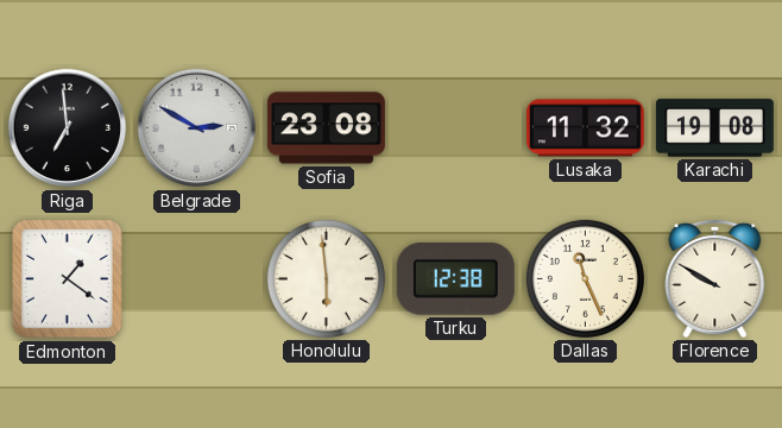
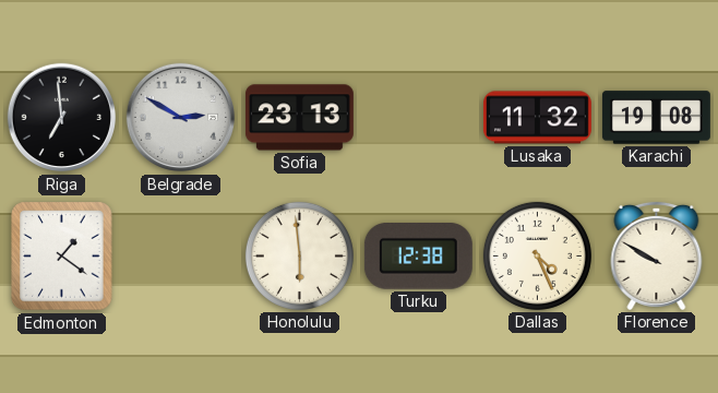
Sofia: 23:08 -> 23:13
Dallas: 11:26 -> 4:26
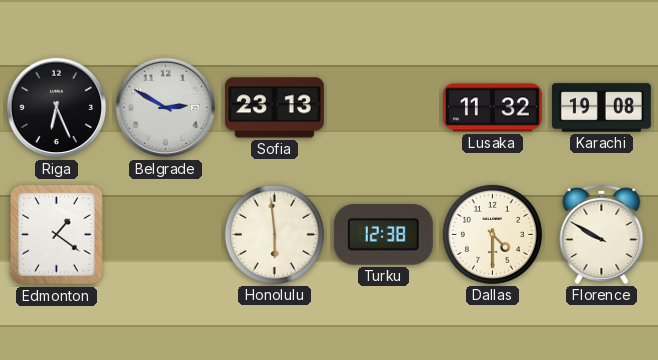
Riga: 6:59 -> 6:26
Dallas: 4:26 -> 4:30
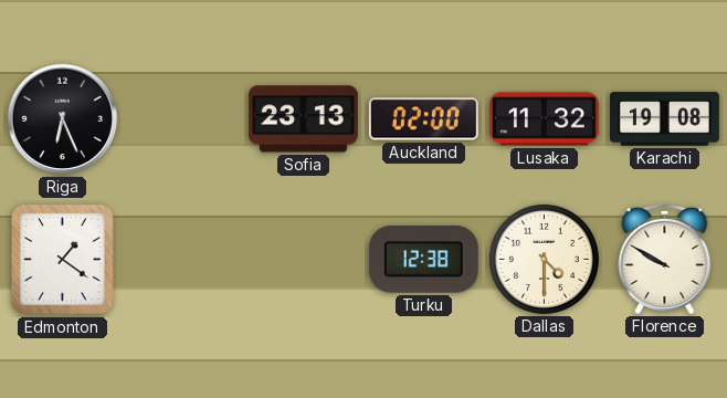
Belgrade: 2:50 -> none
Auckland: none -> 02:00
Honolulu: 5:59 -> none
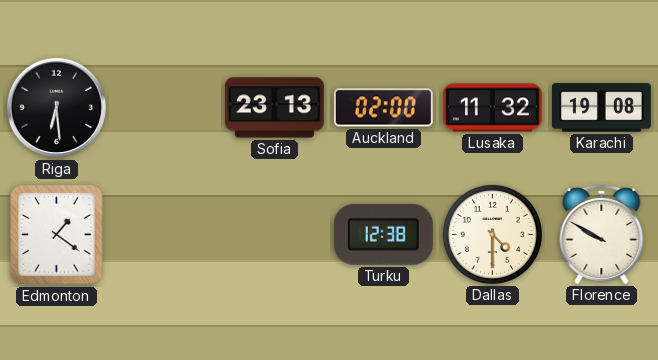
Riga: 6:26 -> 6:29
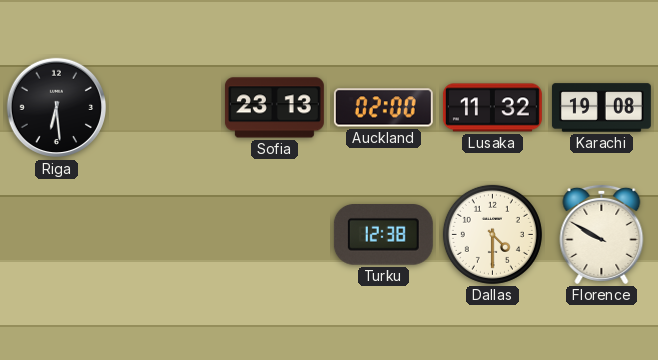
Edmonton: 1:21 -> none
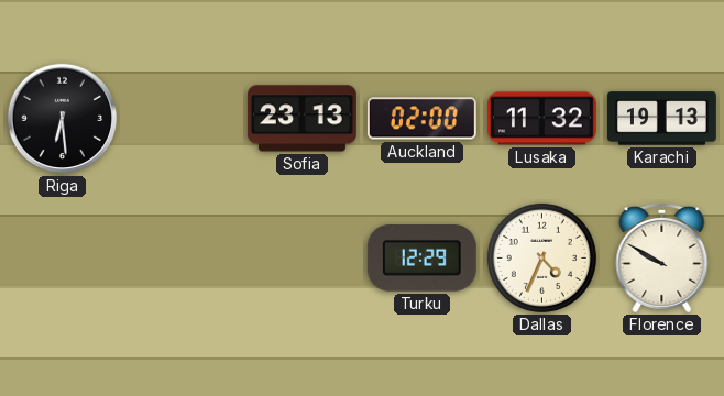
Karachi: 19:08 -> 19:13
Turku: 12:38 -> 12:29
Dallas: 4:30 -> 4:34
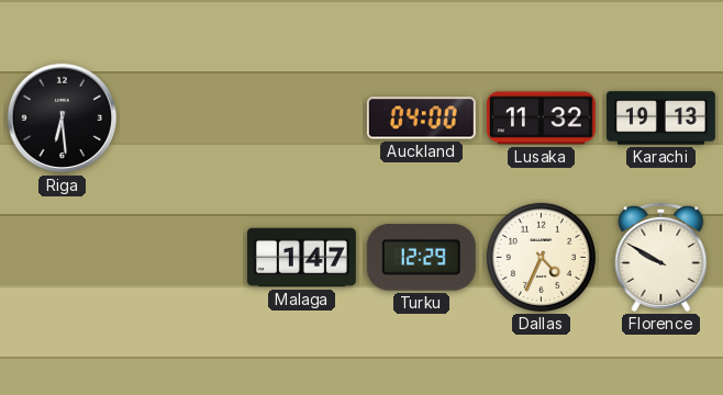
Sofia: 23:13 -> none
Auckland: 02:00 -> 04:00
Malaga: none -> 1:47
